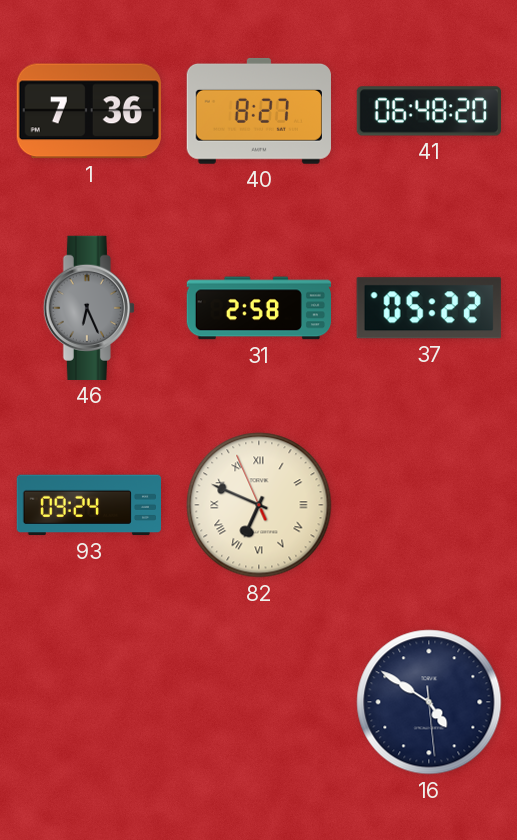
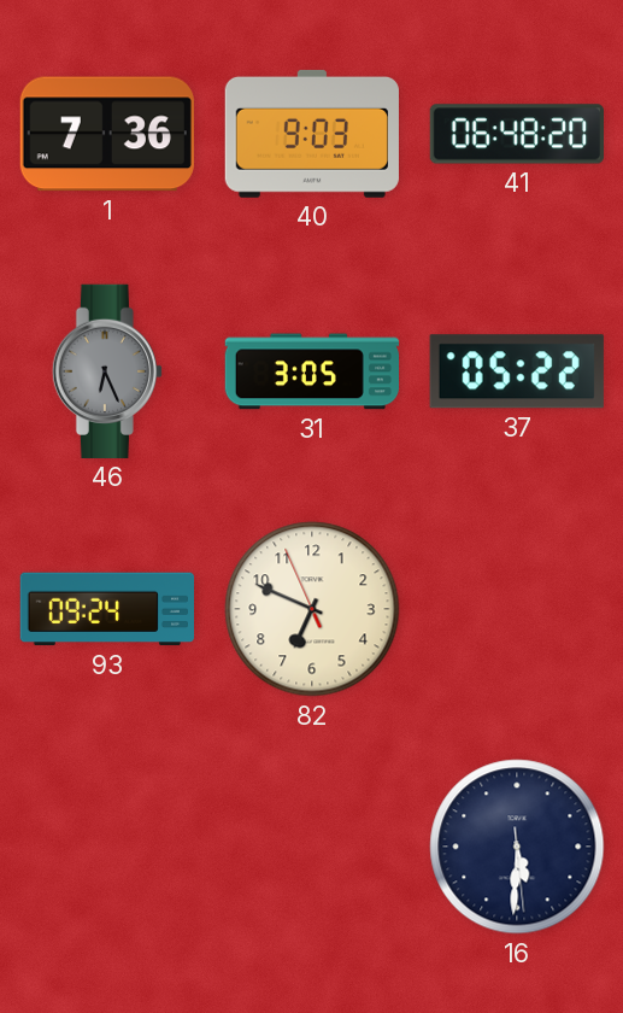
40: 8:27 -> 9:03
31: 2:58 -> 3:05
82 numerals: Roman -> Arabic
16: 4:50 -> 5:30
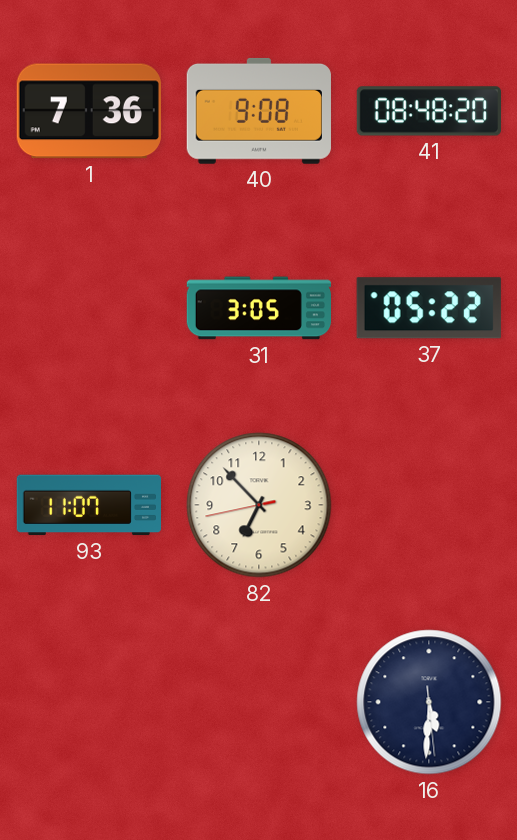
40: 9:03 -> 9:08
41: 06:48 -> 08:48
46: 6:26 -> none
93: 09:24 -> 11:07
82: 6:48 -> 6:52
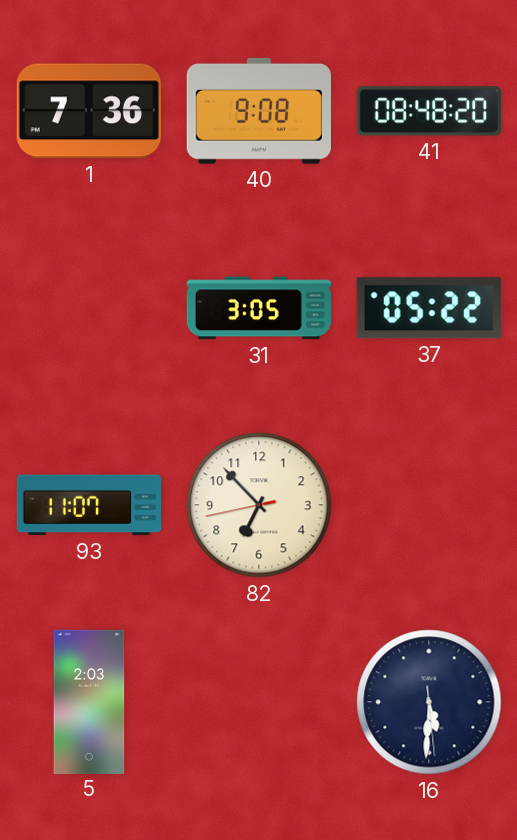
5: none -> 2:03
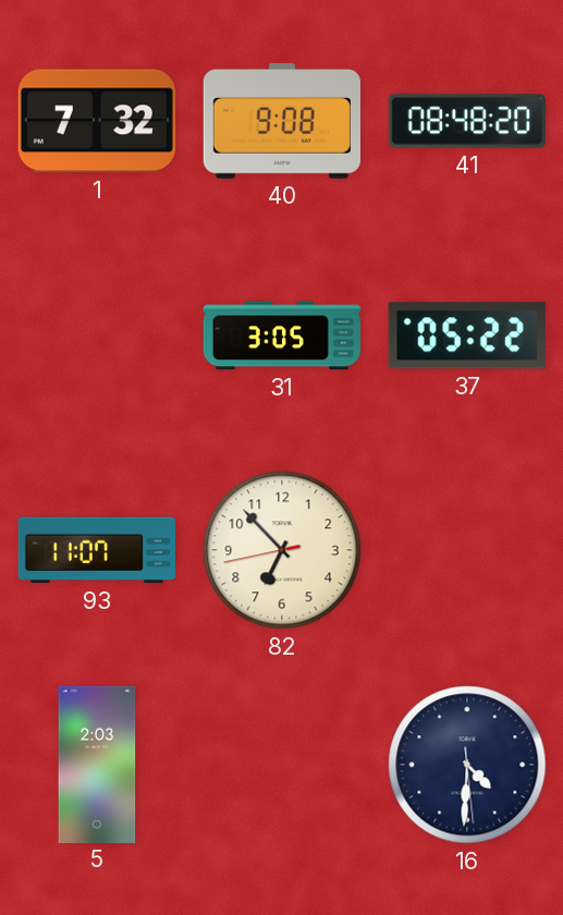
1: 7:36 -> 7:32
16: 5:30 -> 4:30
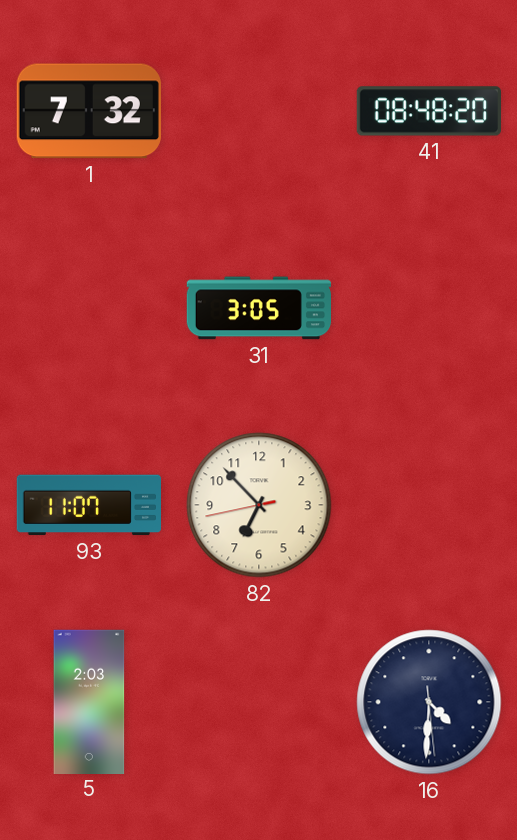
40: 9:08 -> none
37: 05:22 -> none
